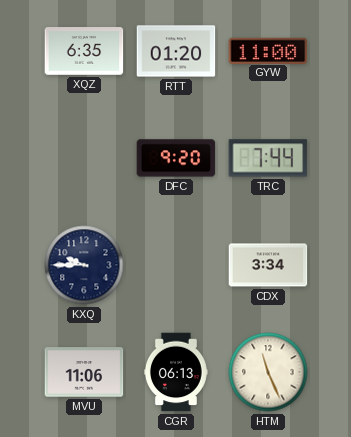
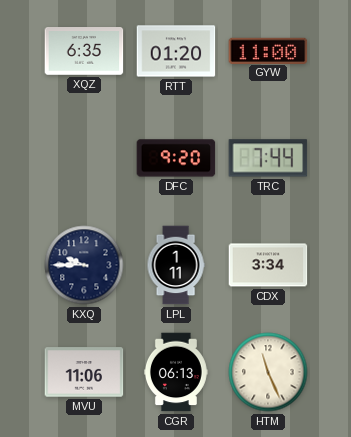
LPL: none -> 1:11
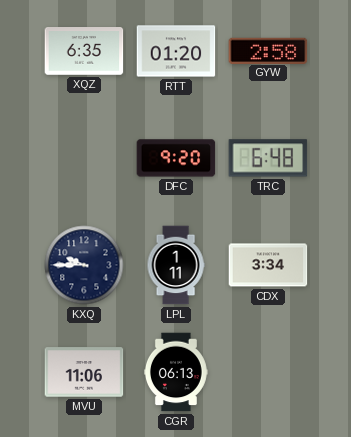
GYW: 11:00 -> 2:58
TRC: 7:44 -> 6:48
HTM: 11:26 -> none
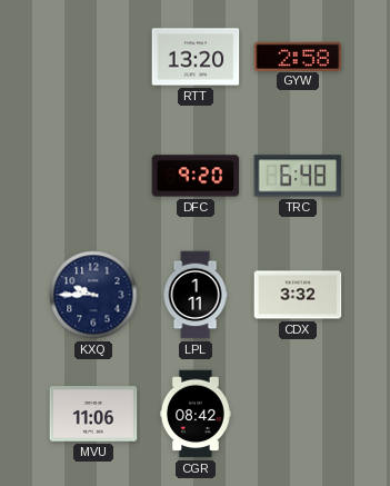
XQZ: 6:35 -> none
RTT: 01:20 -> 13:20
CDX: 3:34 -> 3:32
CGR: 06:13 -> 08:42
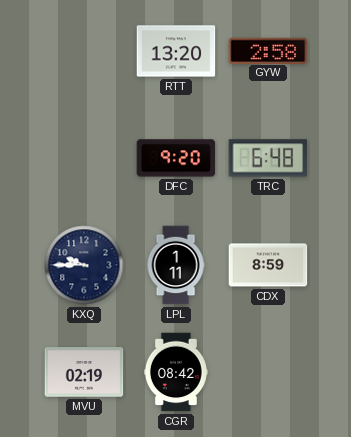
CDX: 3:32 -> 8:59
MVU: 11:06 -> 02:19
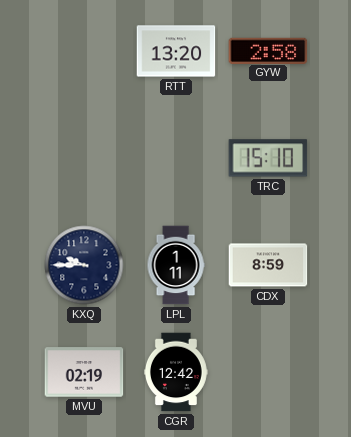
DFC: 9:20 -> none
TRC: 6:48 -> 15:10
CGR: 08:42 -> 12:42
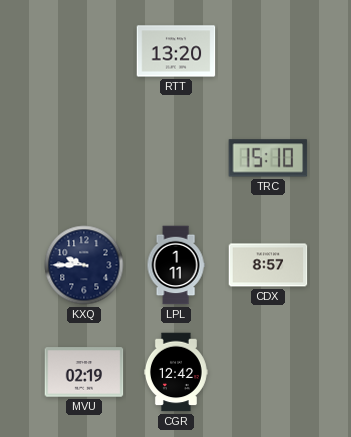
GYW: 2:58 -> none
CDX: 8:59 -> 8:57
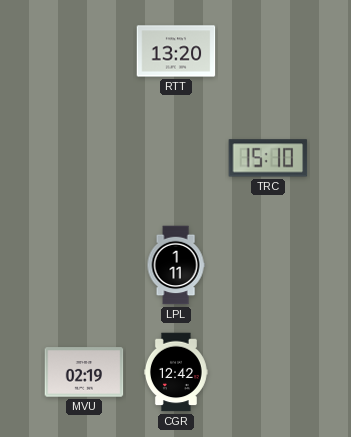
KXQ: 9:45 -> none
CDX: 8:57 -> none
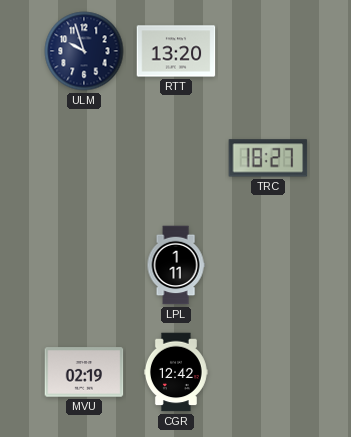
ULM: none -> 9:57
TRC: 15:10 -> 18:27
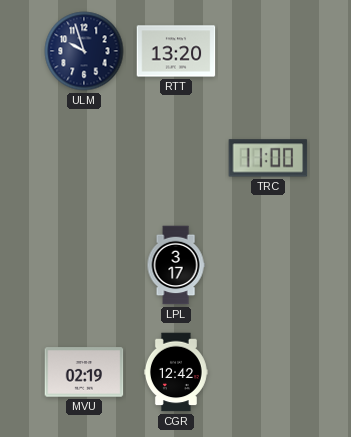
TRC: 18:27 -> 11:00
LPL: 1:11 -> 3:17
